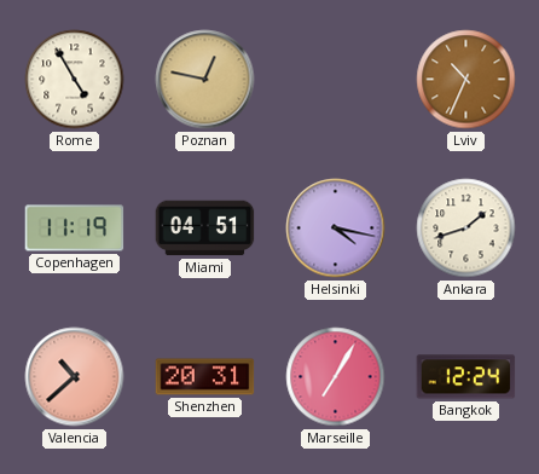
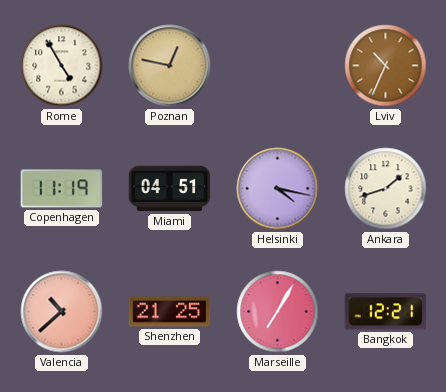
Shenzhen: 20:31 -> 21:25
Bangkok: 12:24 -> 12:21
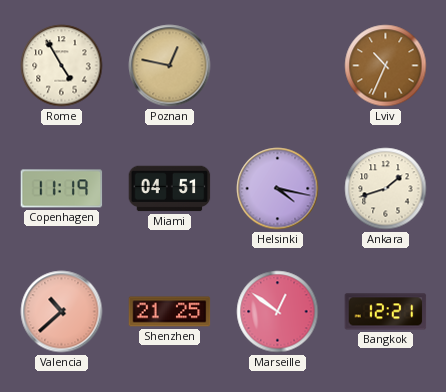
Marseille: 7:05 -> 12:51
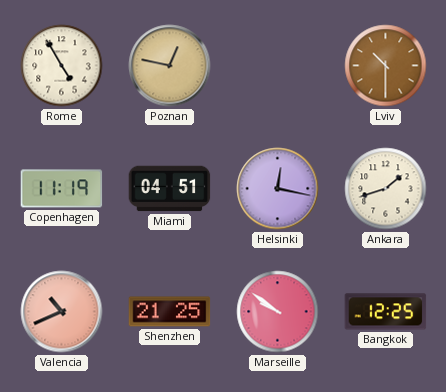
Lviv: 10:34 -> 10:30
Helsinki: 4:17 -> 12:17
Valencia: 10:38 -> 10:41
Marseille: 12:51 -> 9:51
Bangkok: 12:21 -> 12:25
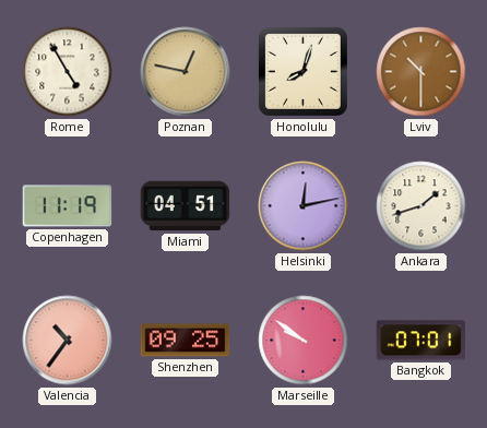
Honolulu: none -> 8:03
Helsinki: 12:17 -> 12:13
Valencia: 10:41 -> 10:36
Shenzhen: 21:25 -> 09:25
Bangkok: 12:25 -> 07:01
